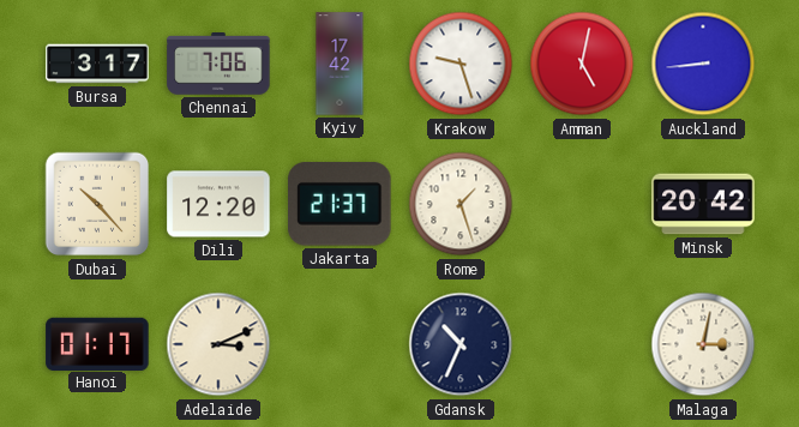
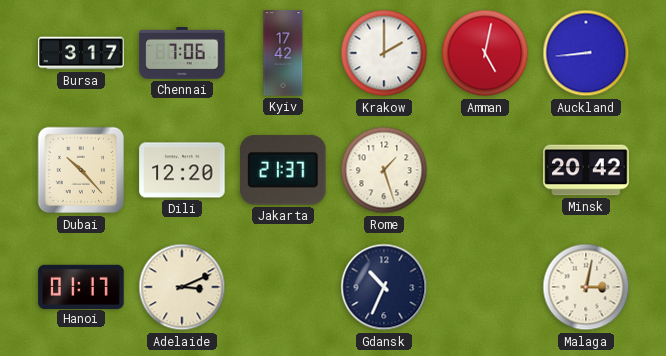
Krakow: 9:27 -> 2:00
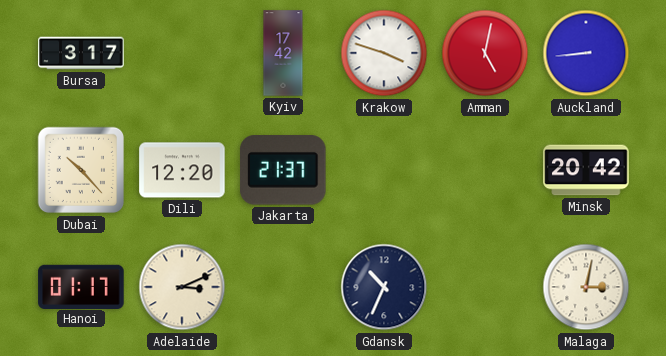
Chennai: 7:06 -> none
Krakow: 2:00 -> 3:48
Rome: 1:27 -> none
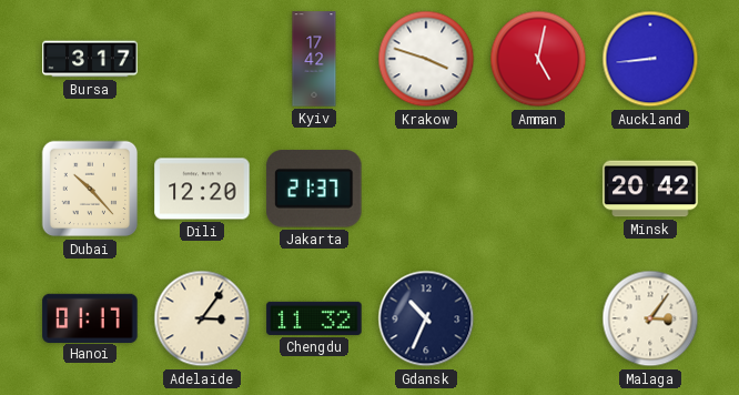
Adelaide: 3:11 -> 3:06
Chengdu: none -> 11:32
Malaga: 3:02 -> 3:06
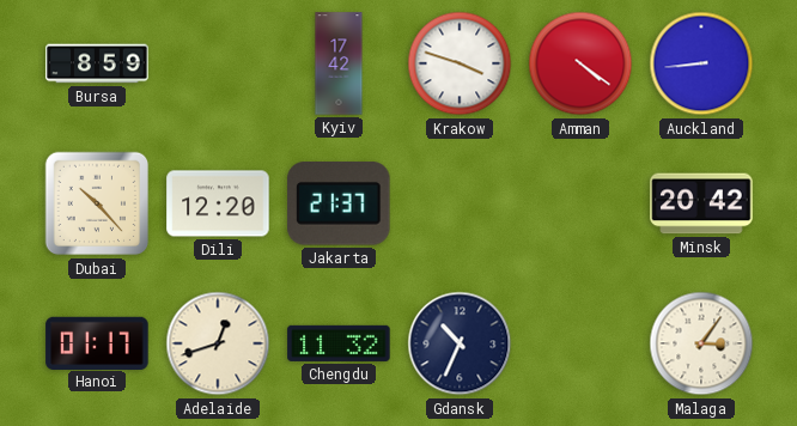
Bursa: 3:17 -> 8:59
Amman: 5:02 -> 4:21
Adelaide: 3:06 -> 12:42
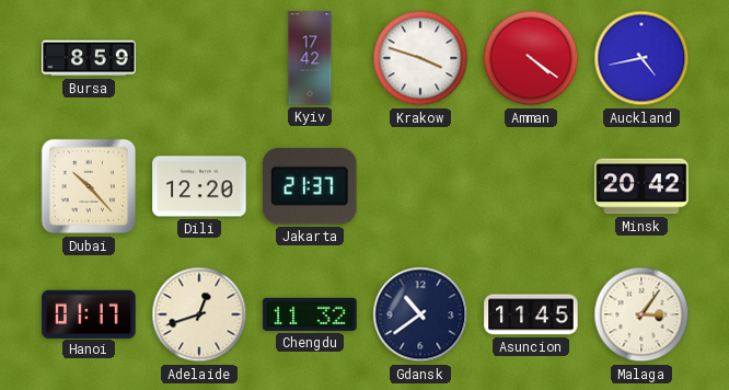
Auckland: 8:44 -> 4:43
Gdansk: 10:34 -> 10:39
Asuncion: none -> 11:45
